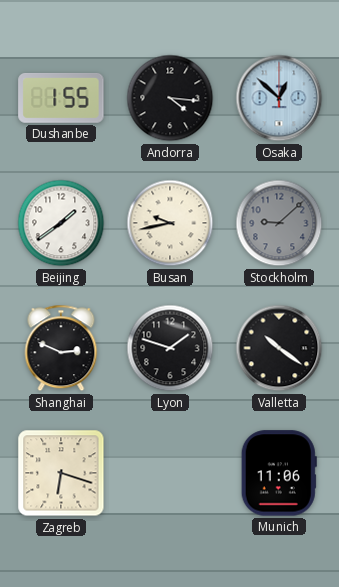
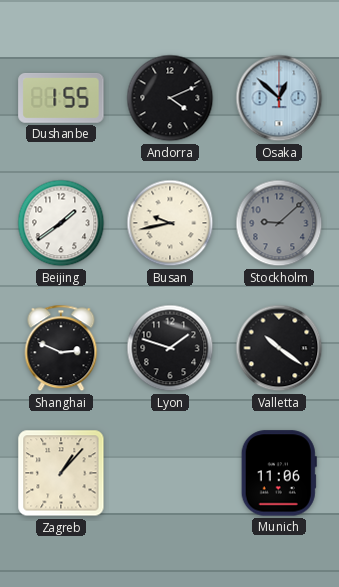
Andorra: 4:16 -> 4:11
Zagreb: 6:18 -> 1:07
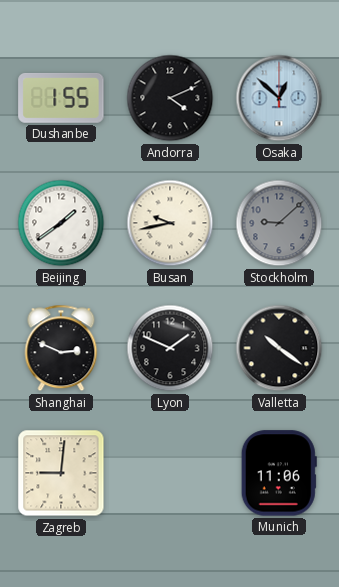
Lyon: 1:48 -> 1:49
Zagreb: 1:07 -> 9:01
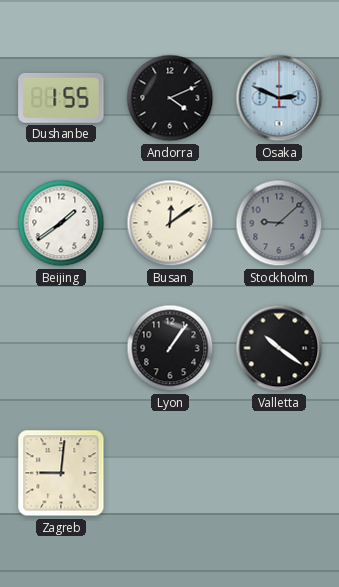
Osaka: 12:52 -> 2:49
Busan: 9:43 -> 12:09
Shanghai: 2:49 -> none
Lyon: 1:49 -> 1:06
Munich: 11:06 -> none
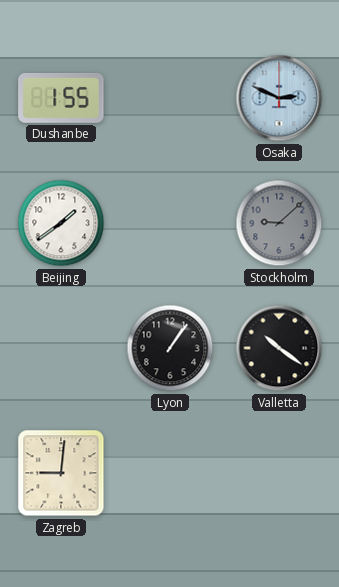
Andorra: 4:11 -> none
Busan: 12:09 -> none
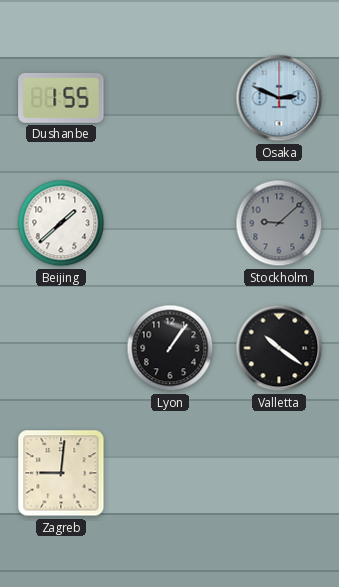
Beijing: 1:39 -> 1:38
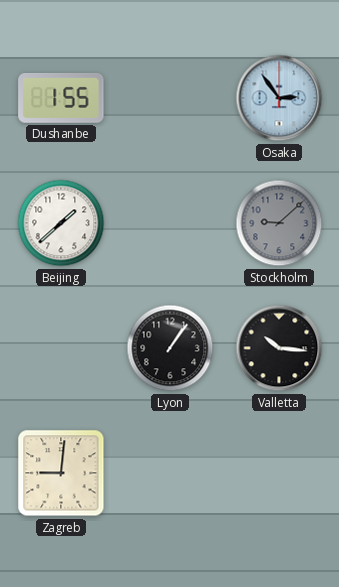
Osaka: 2:49 -> 2:54
Valletta: 10:21 -> 10:16
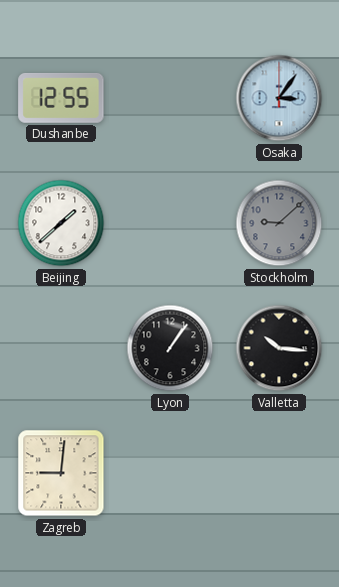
Dushanbe: 1:55 -> 12:55
Osaka: 2:54 -> 3:06
